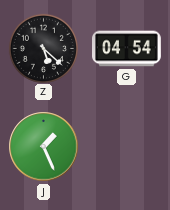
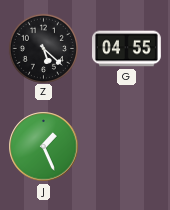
G: 04:54 -> 04:55
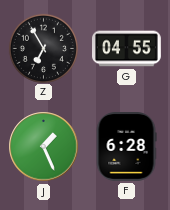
Z: 5:22 -> 6:55
F: none -> 6:28
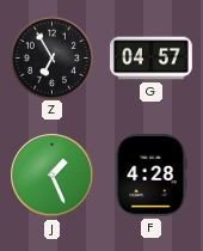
G: 04:55 -> 04:57
F: 6:28 -> 4:28
